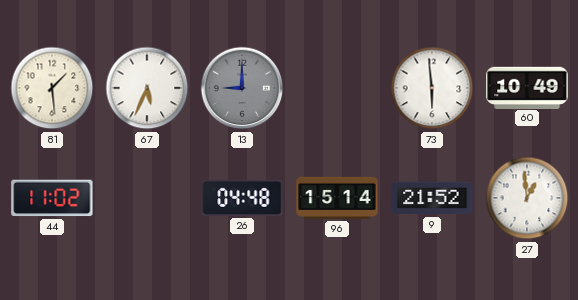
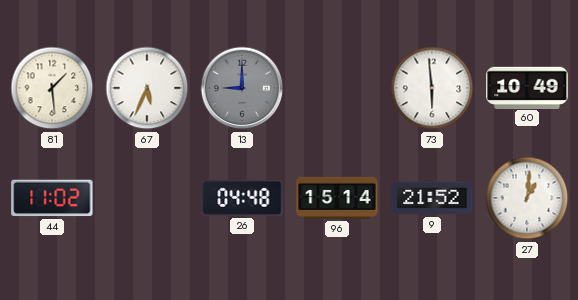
27: 12:59 -> 1:01
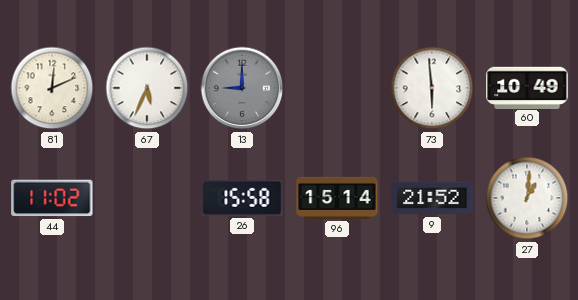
81: 1:29 -> 12:11
26: 04:48 -> 15:58
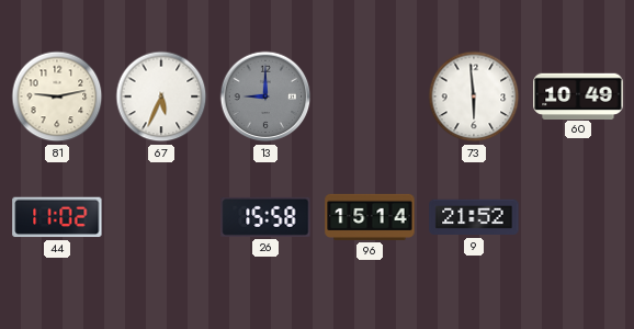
81: 12:11 -> 9:13
27: 1:01 -> none
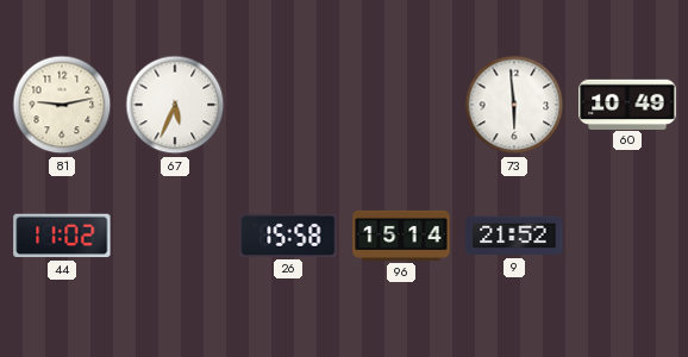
13: 9:00 -> none
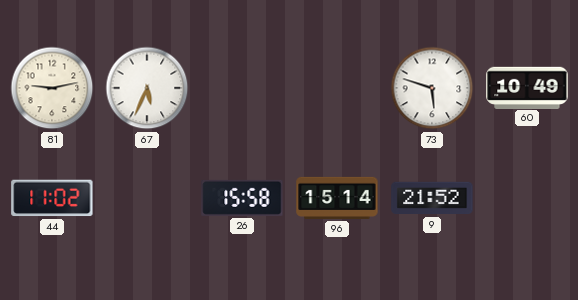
73: 5:59 -> 5:48
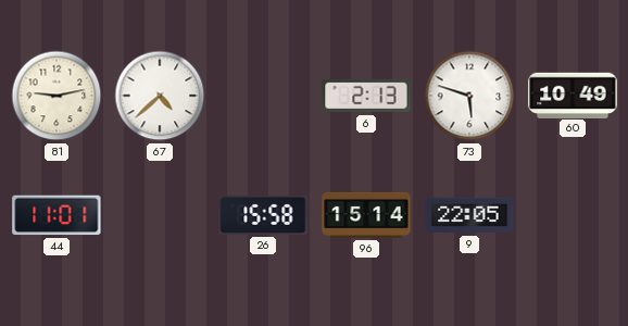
67: 5:34 -> 4:38
6: none -> 2:13
44: 11:02 -> 11:01
9: 21:52 -> 22:05
